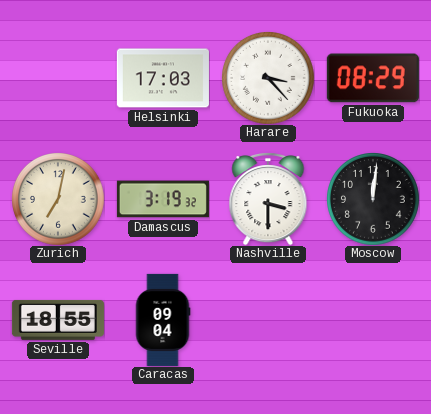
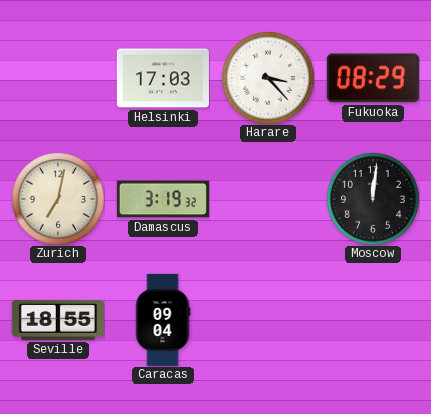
Nashville: 3:30 -> none
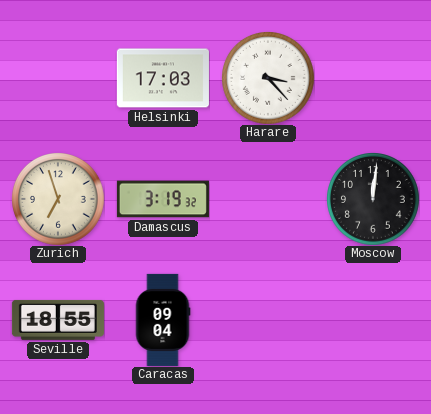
Fukuoka: 08:29 -> none
Zurich: 7:02 -> 6:57
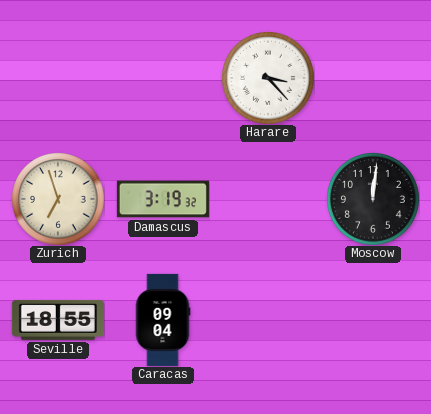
Helsinki: 17:03 -> none
